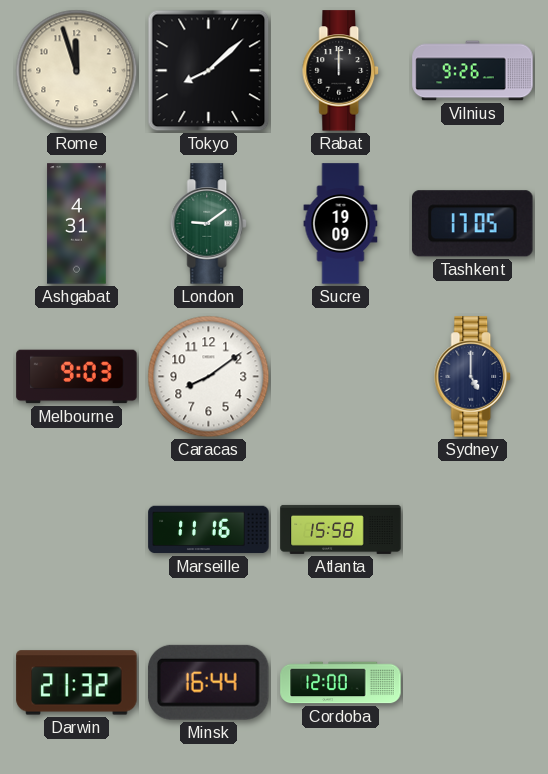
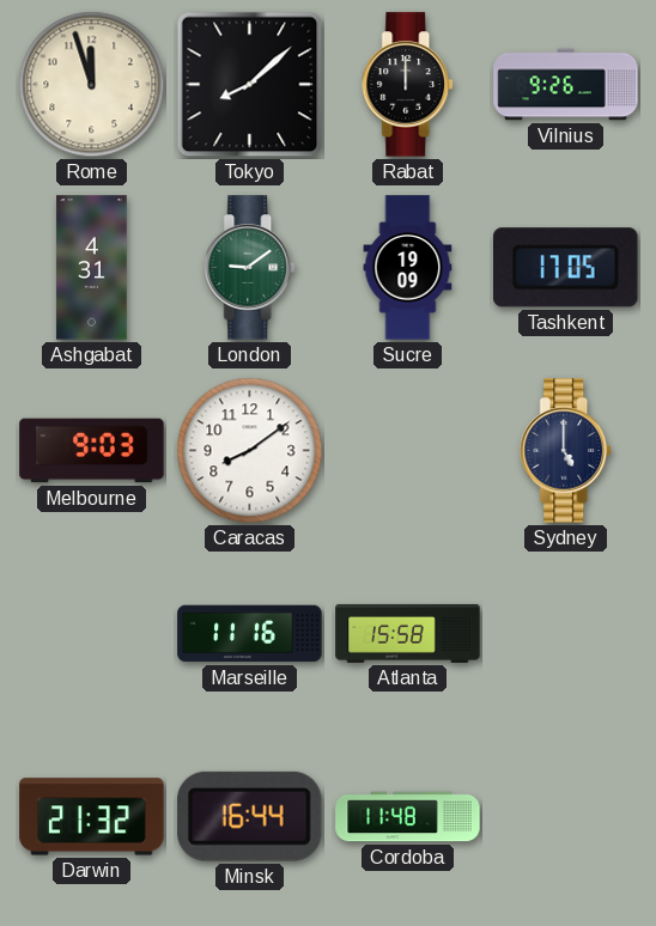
Cordoba: 12:00 -> 11:48
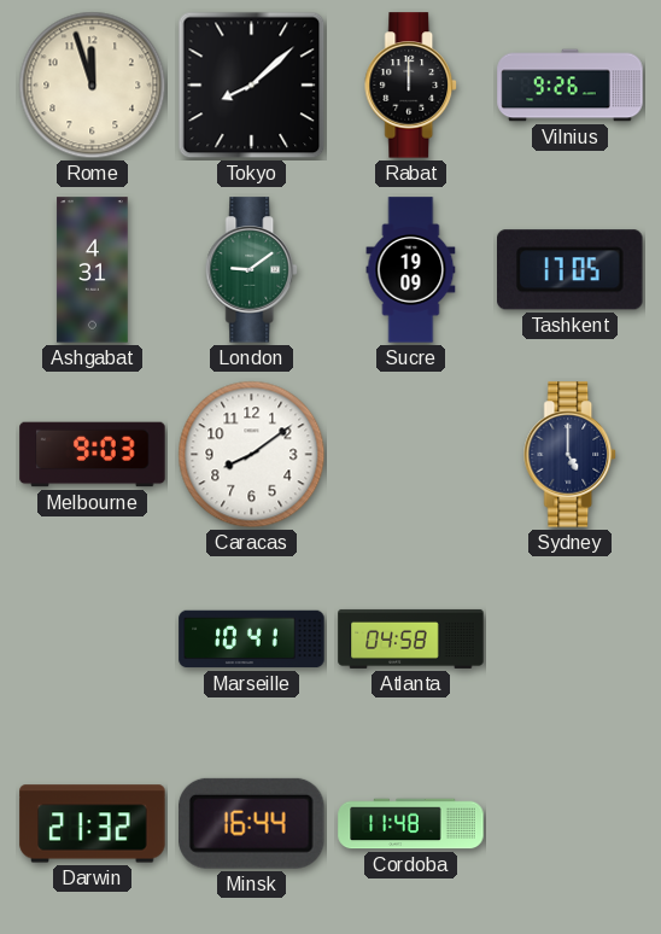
Marseille: 11:16 -> 10:41
Atlanta: 15:58 -> 04:58
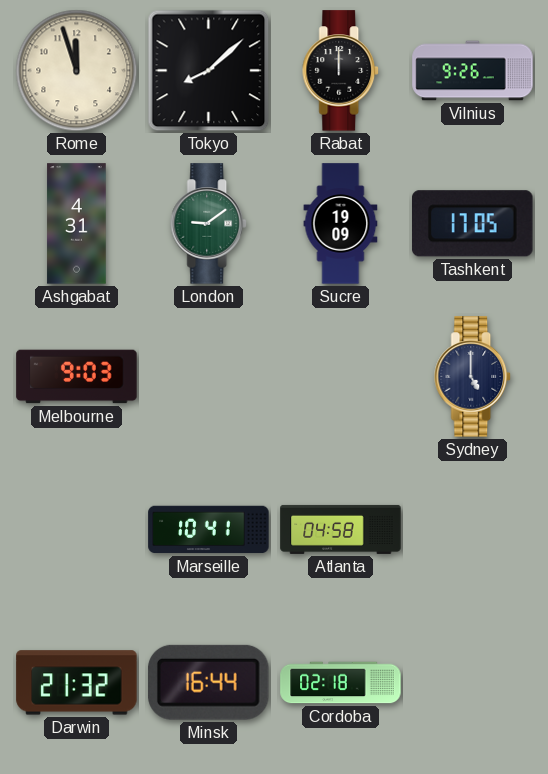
Caracas: 8:09 -> none
Cordoba: 11:48 -> 02:18
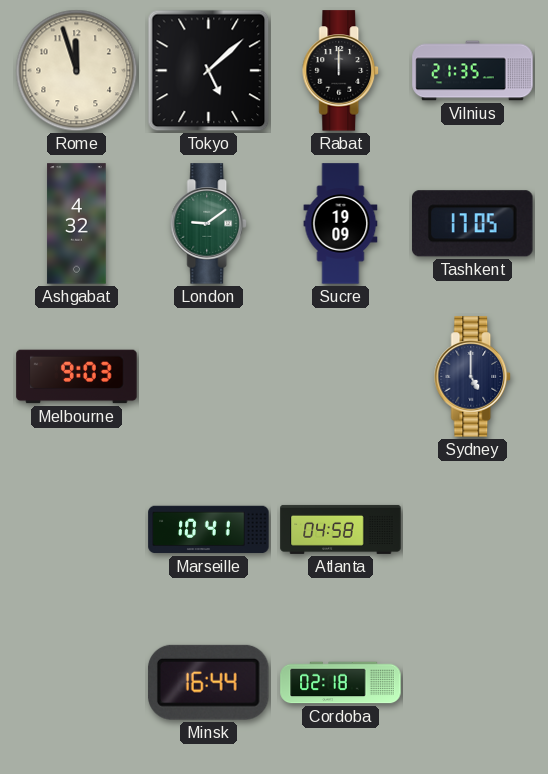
Tokyo: 8:08 -> 5:08
Vilnius: 9:26 -> 21:35
Ashgabat: 4:31 -> 4:32
Darwin: 21:32 -> none
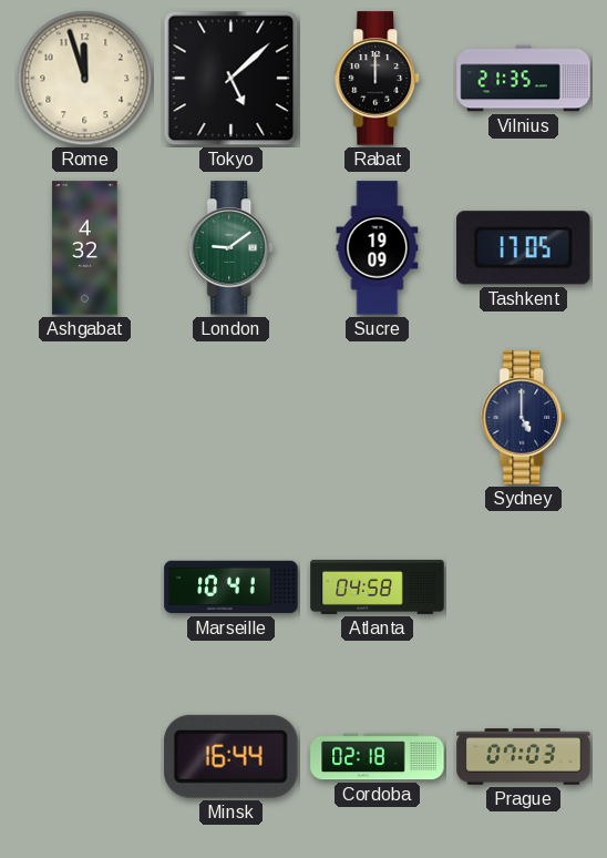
Melbourne: 9:03 -> none
Prague: none -> 07:03
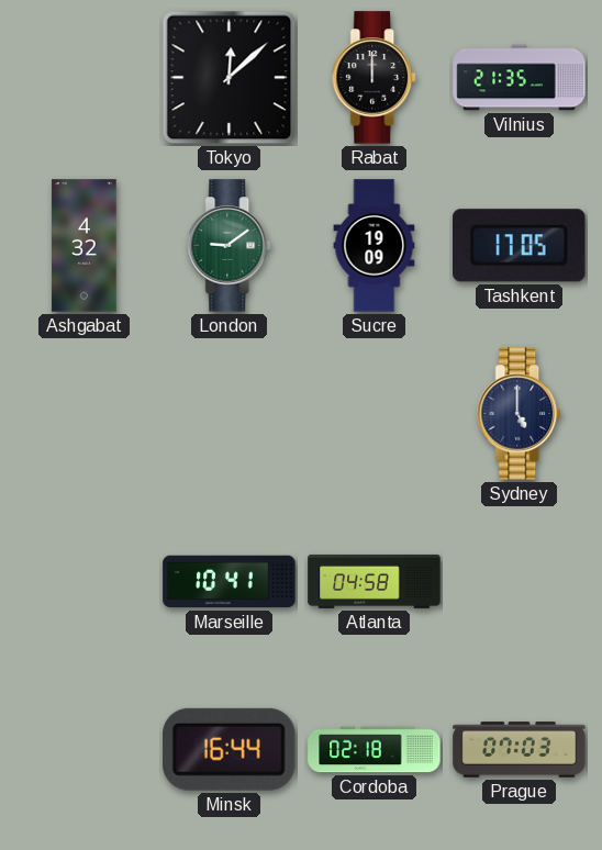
Rome: 11:57 -> none
Tokyo: 5:08 -> 12:08
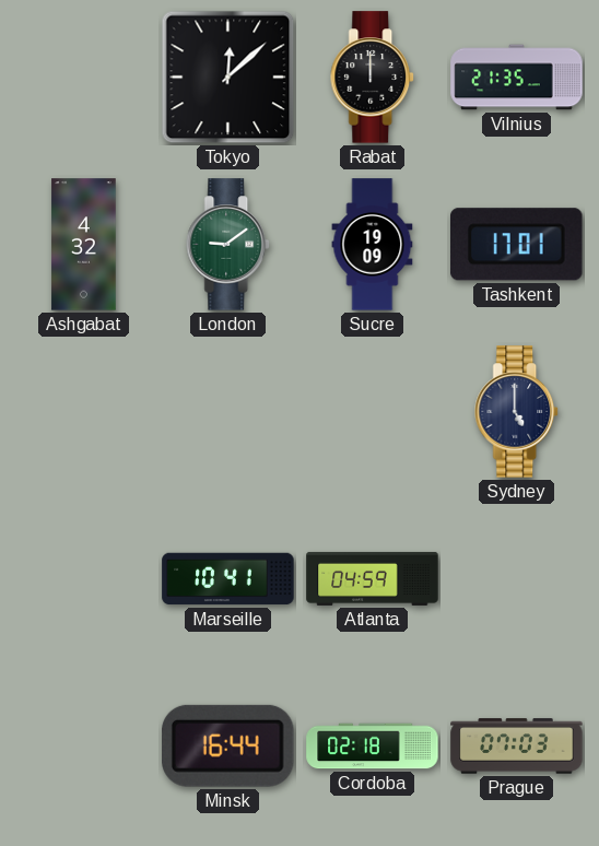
Tashkent: 17:05 -> 17:01
Atlanta: 04:58 -> 04:59
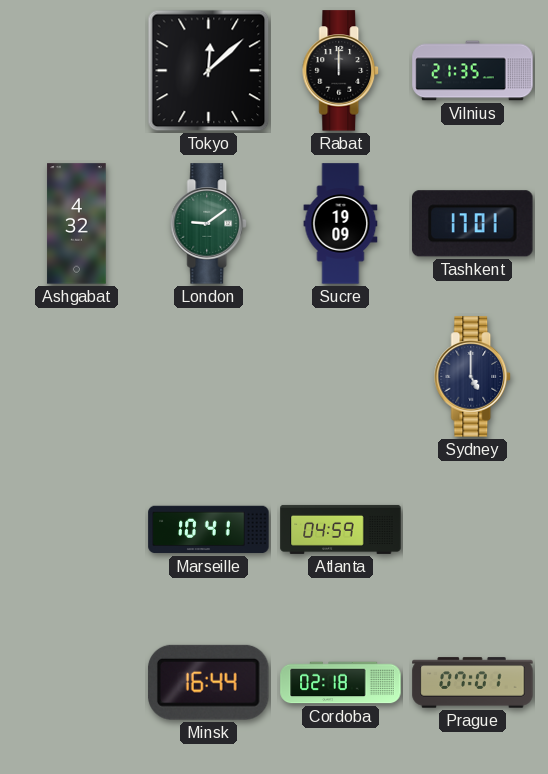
Prague: 07:03 -> 07:01
